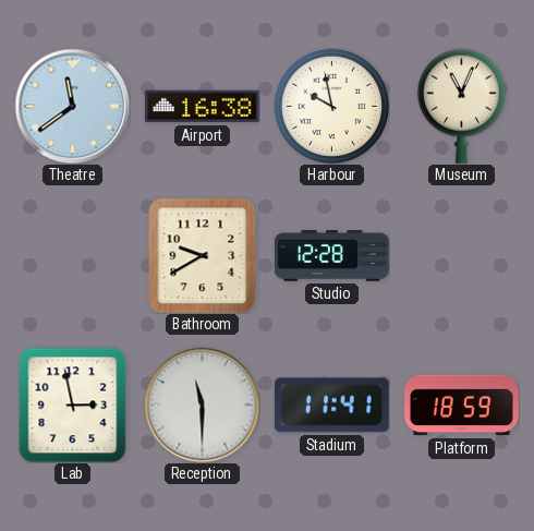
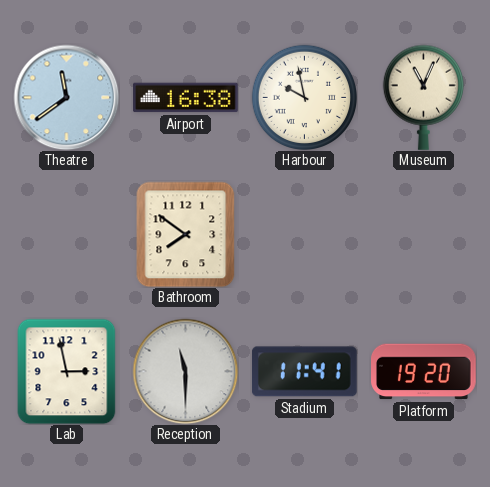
Bathroom: 9:40 -> 7:51
Studio: 12:28 -> none
Platform: 18:59 -> 19:20
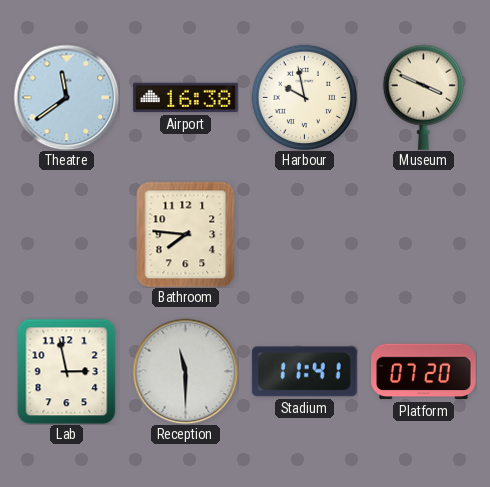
Museum: 11:04 -> 3:49
Bathroom: 7:51 -> 7:46
Platform: 19:20 -> 07:20
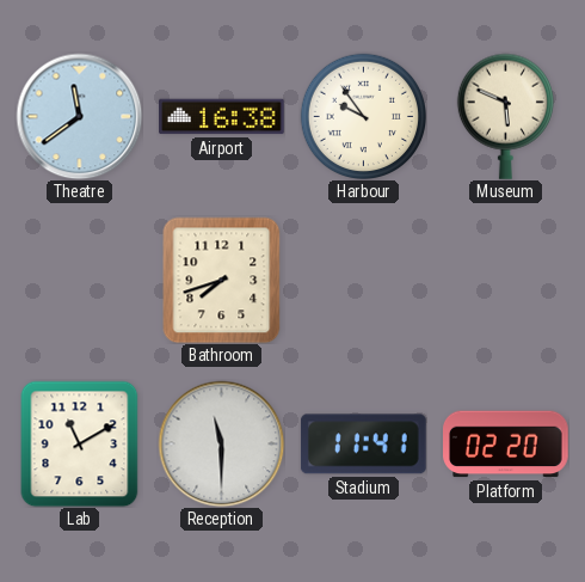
Harbour: 9:58 -> 9:54
Museum: 3:49 -> 5:49
Bathroom: 7:46 -> 7:42
Lab: 2:58 -> 11:10
Platform: 07:20 -> 02:20
